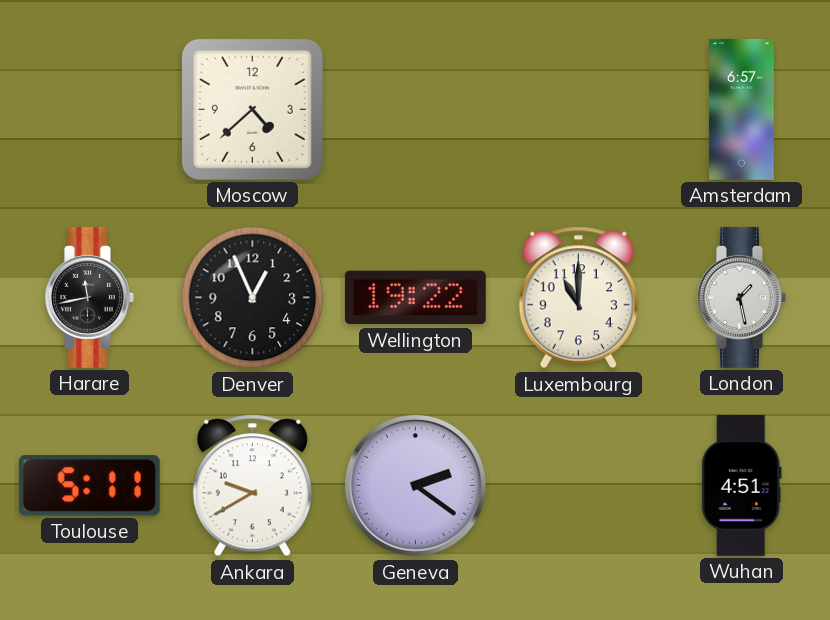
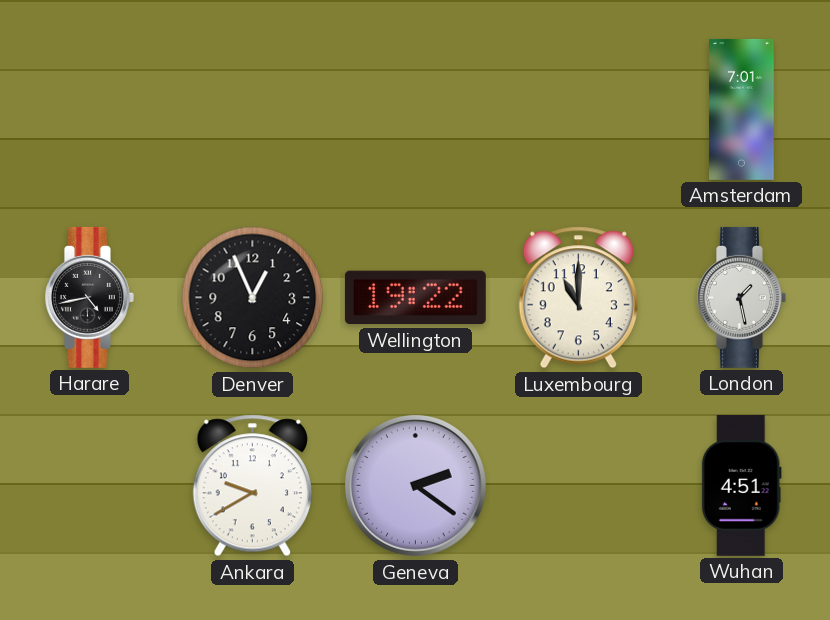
Moscow: 4:38 -> none
Amsterdam: 6:57 -> 7:01
Harare: 11:43 -> 4:43
Toulouse: 5:11 -> none
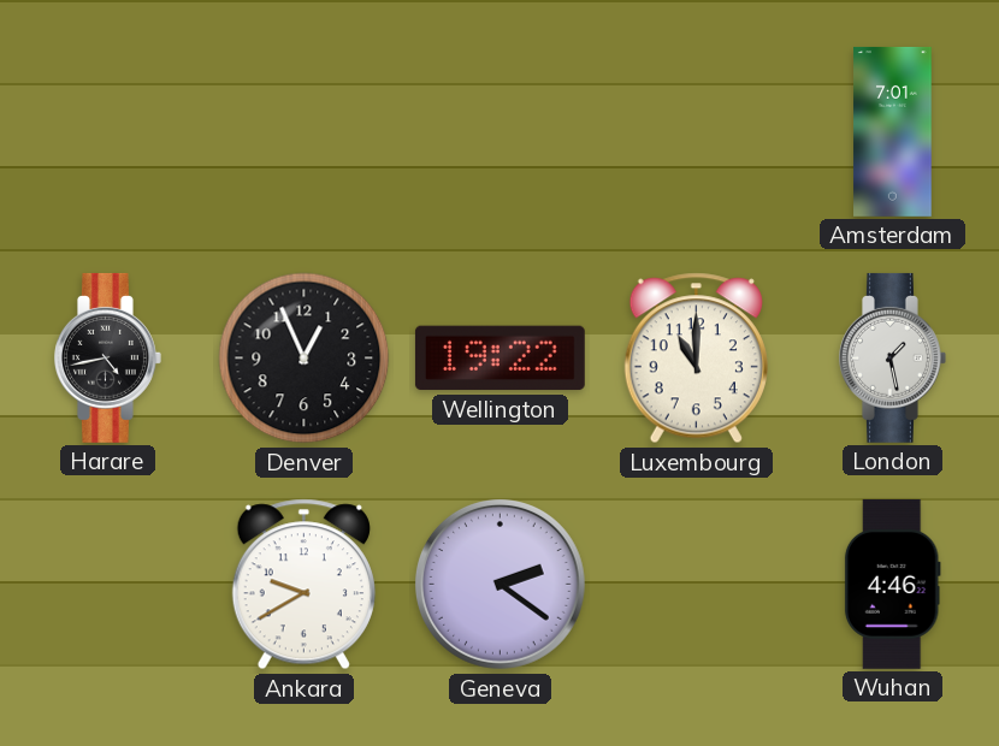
Wuhan: 4:51 -> 4:46
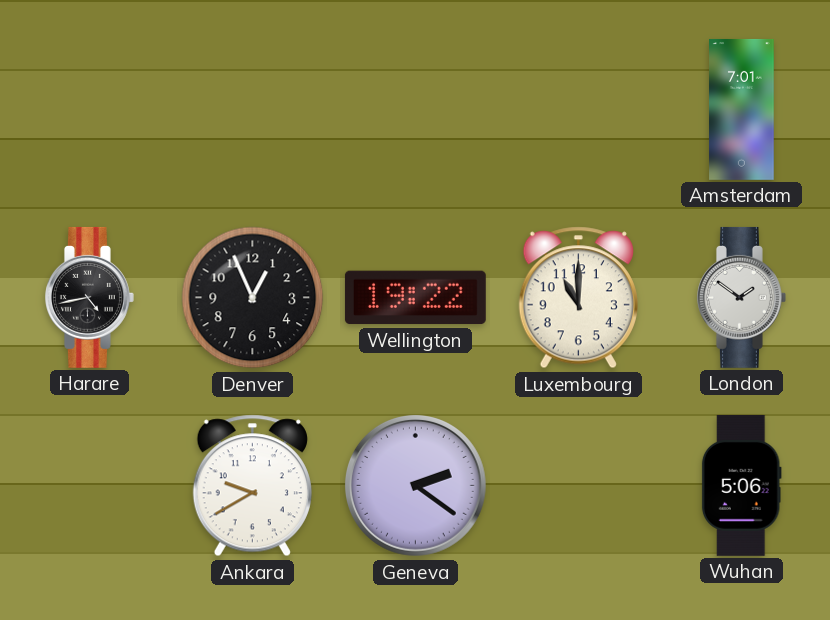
London: 1:28 -> 1:51
Wuhan: 4:46 -> 5:06
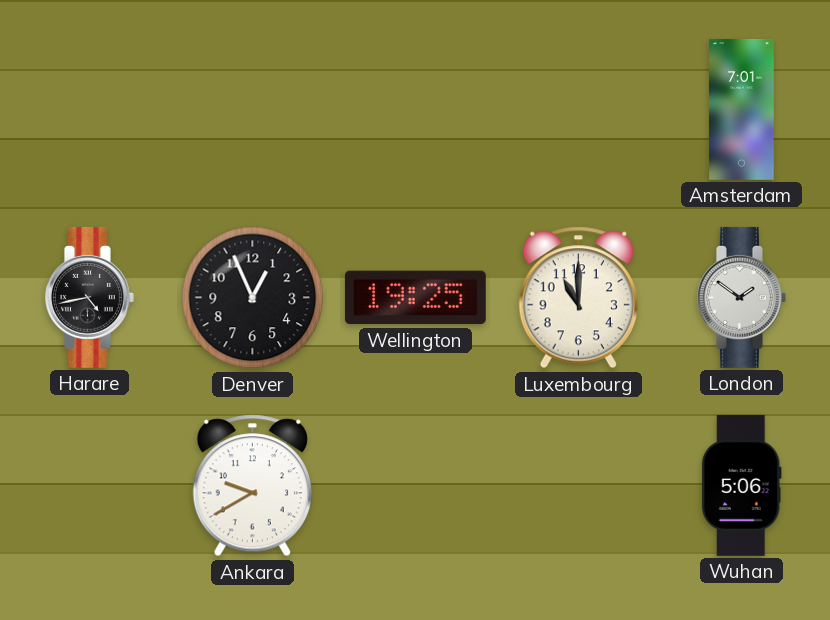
Wellington: 19:22 -> 19:25
Geneva: 2:21 -> none
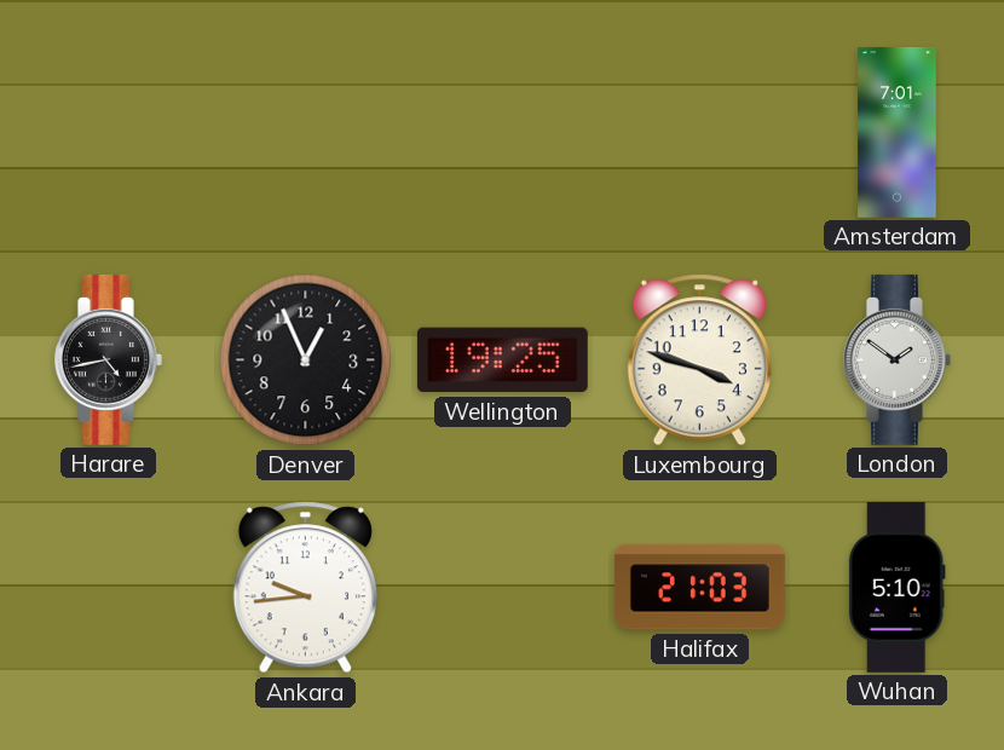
Luxembourg: 11:00 -> 3:48
Ankara: 9:40 -> 9:44
Halifax: none -> 21:03
Wuhan: 5:06 -> 5:10
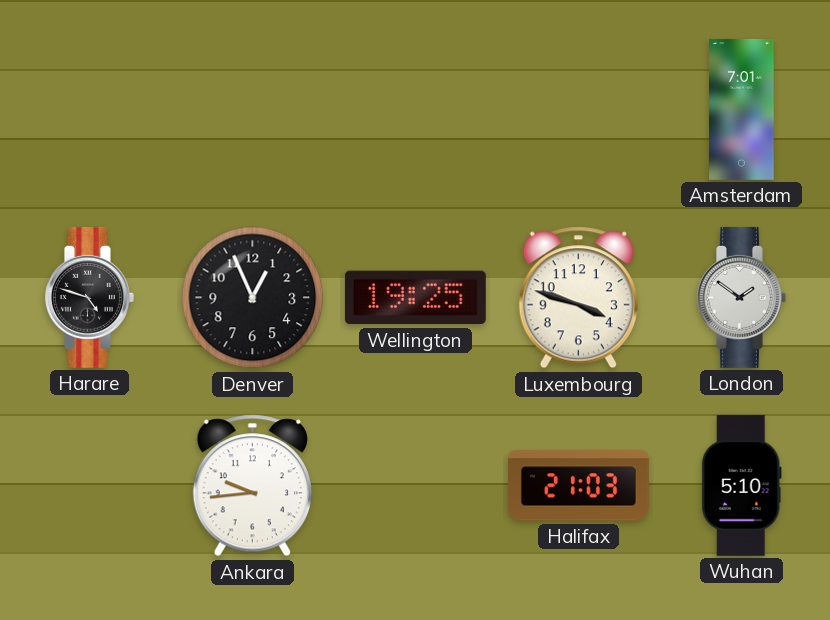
Harare: 4:43 -> 4:48
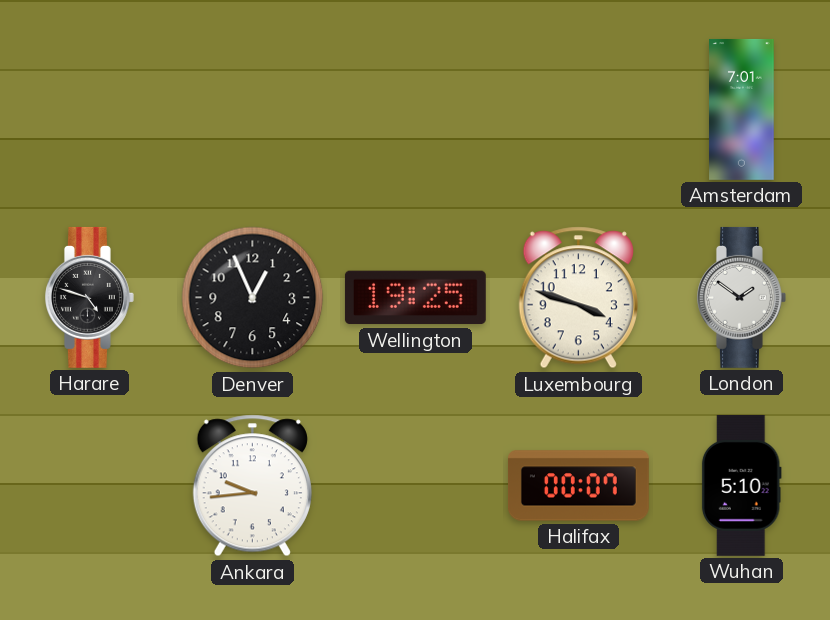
Halifax: 21:03 -> 00:07
